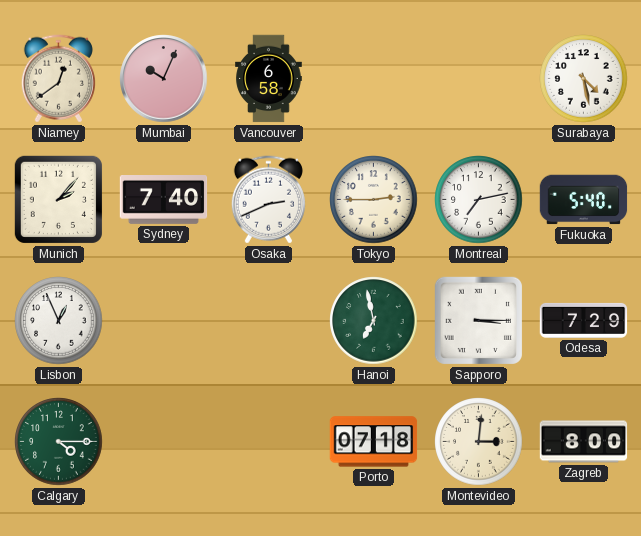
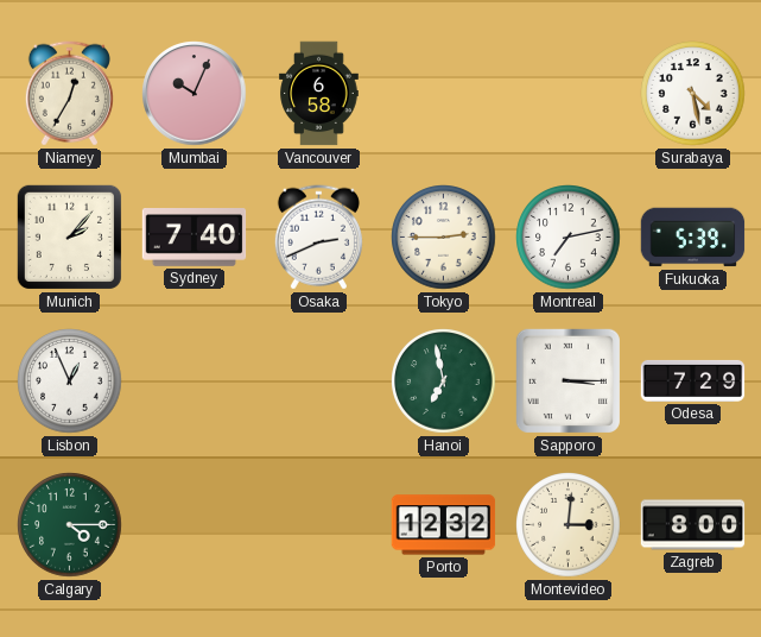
Niamey: 12:39 -> 12:35
Fukuoka: 5:40 -> 5:39
Porto: 07:18 -> 12:32
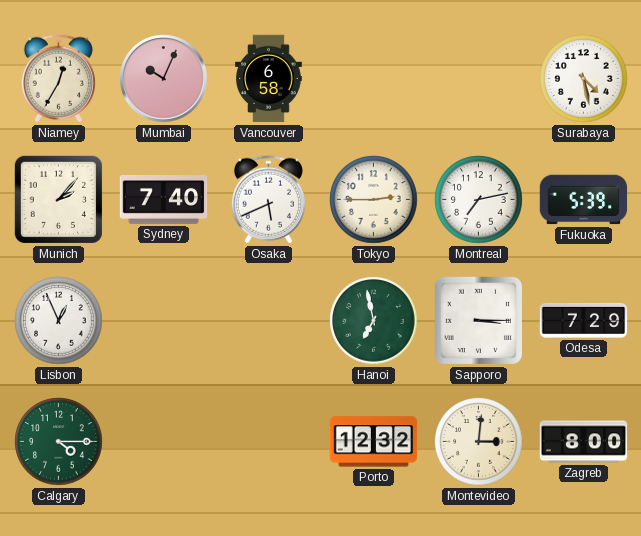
Osaka: 2:41 -> 5:41
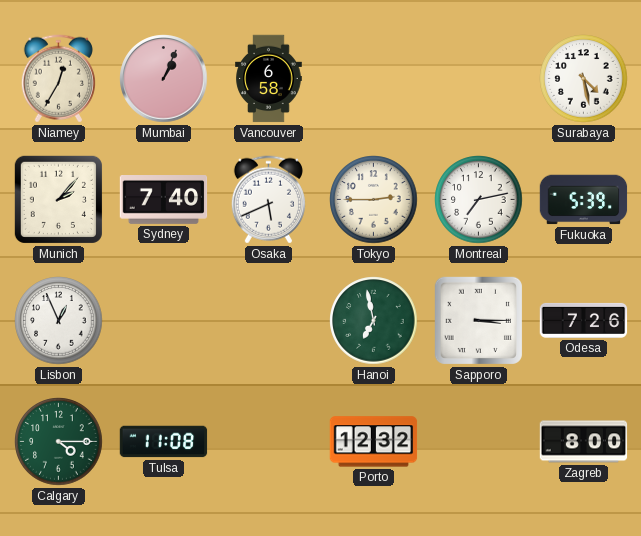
Mumbai: 10:04 -> 1:04
Odesa: 7:29 -> 7:26
Tulsa: none -> 11:08
Montevideo: 3:01 -> none
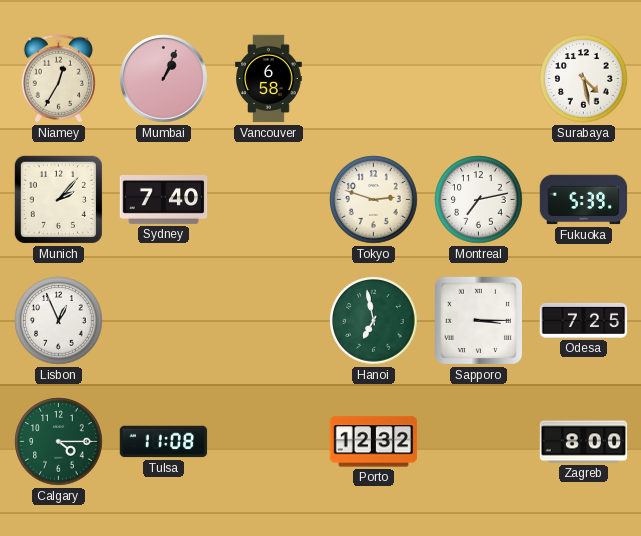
Osaka: 5:41 -> none
Tokyo: 2:45 -> 2:48
Odesa: 7:26 -> 7:25
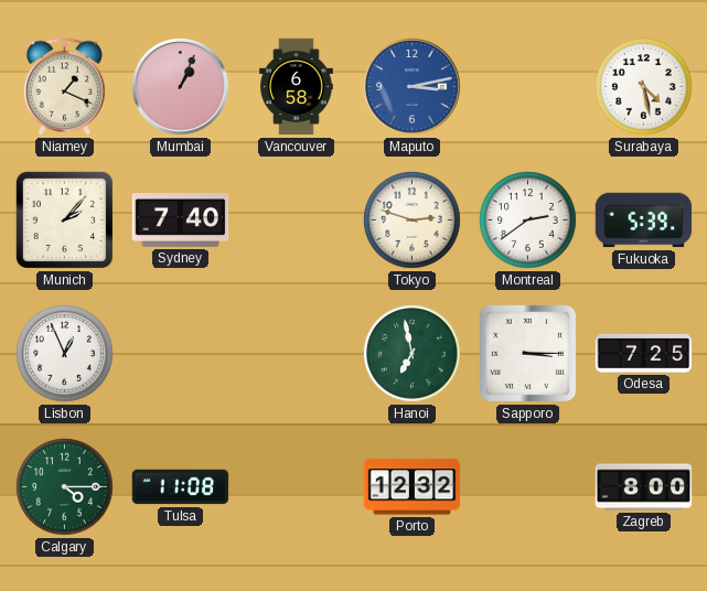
Niamey: 12:35 -> 1:19
Maputo: none -> 3:13
Montreal: 7:13 -> 2:39
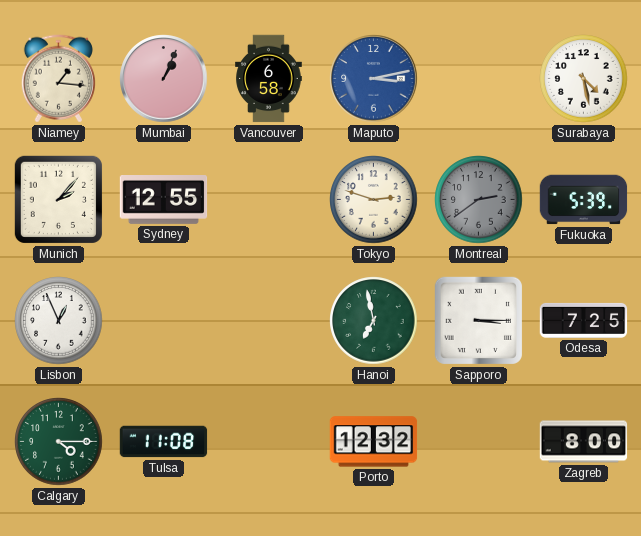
Niamey: 1:19 -> 1:16
Sydney: 7:40 -> 12:55
Montreal dial: white -> grey
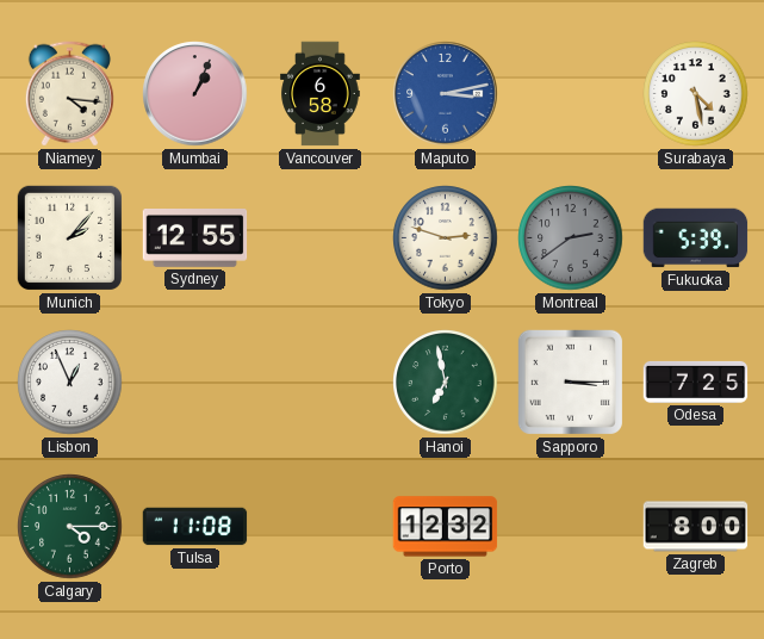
Niamey: 1:16 -> 4:16
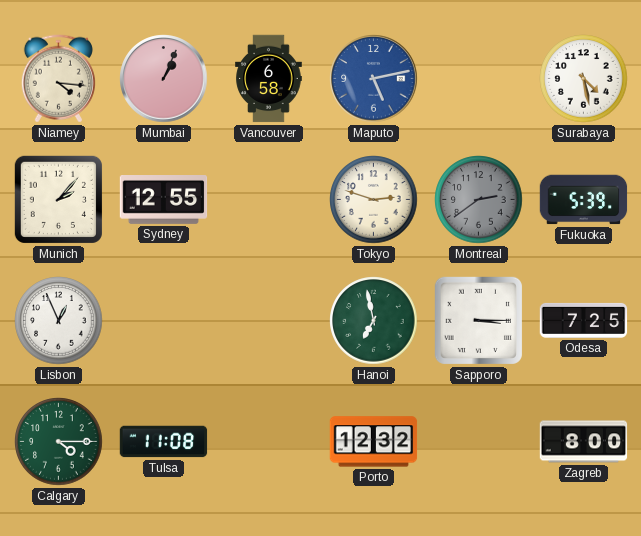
Maputo: 3:13 -> 5:13
